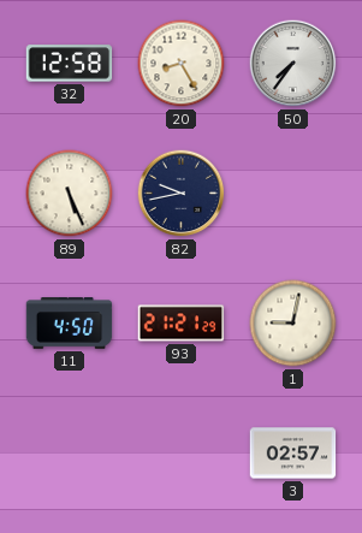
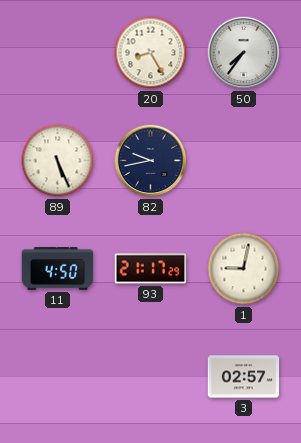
32: 12:58 -> none
93: 21:21 -> 21:17
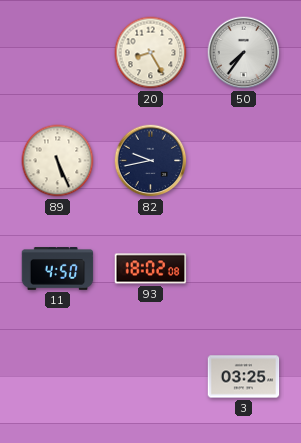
93: 21:17 -> 18:02
1: 9:02 -> none
3: 02:57 -> 03:25
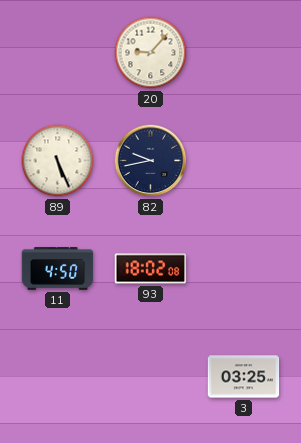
20: 8:25 -> 9:07
50: 7:36 -> none
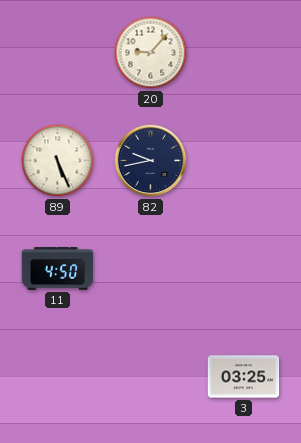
93: 18:02 -> none
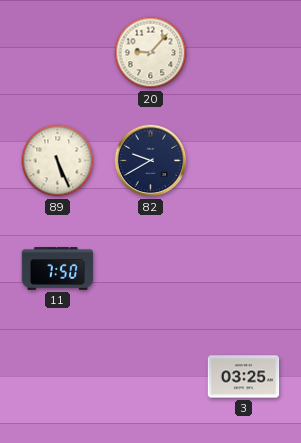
82: 9:43 -> 9:40
11: 4:50 -> 7:50
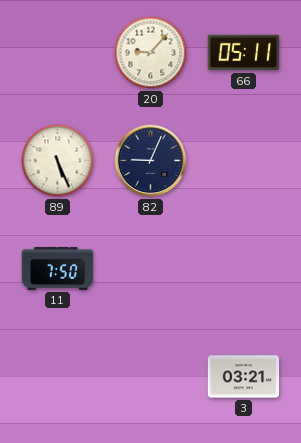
66: none -> 05:11
82: 9:40 -> 9:04
3: 03:25 -> 03:21
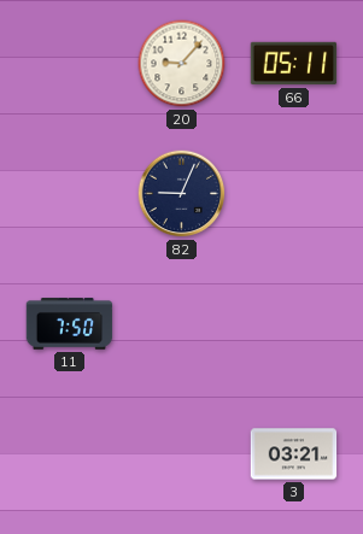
89: 5:26 -> none
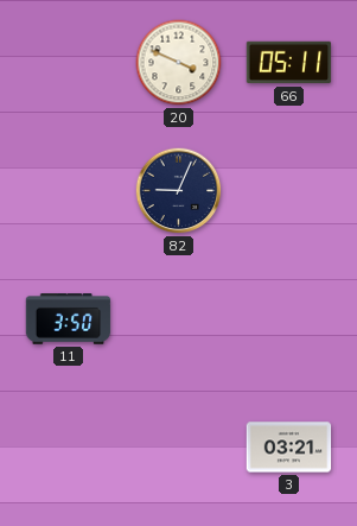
20: 9:07 -> 3:49
11: 7:50 -> 3:50
